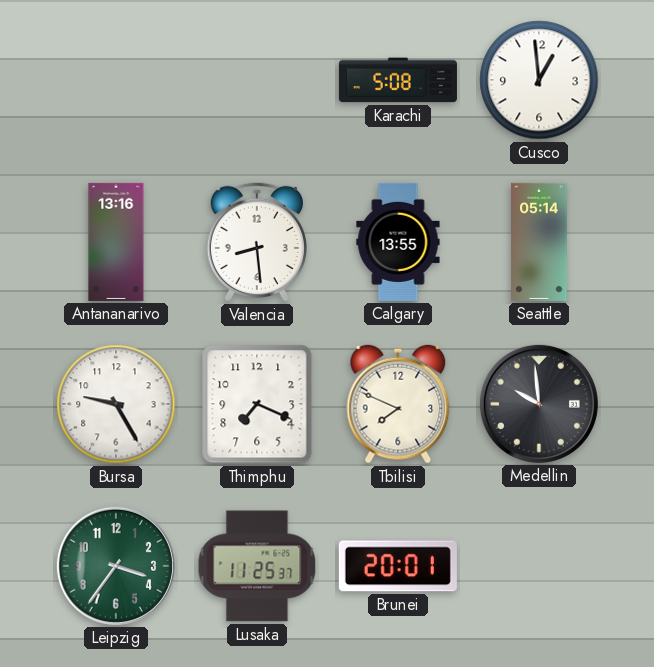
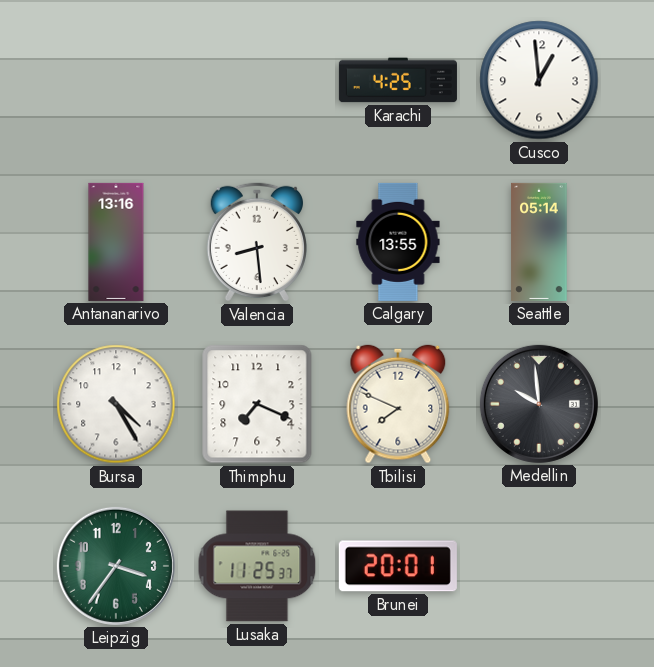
Karachi: 5:08 -> 4:25
Bursa: 9:25 -> 4:25
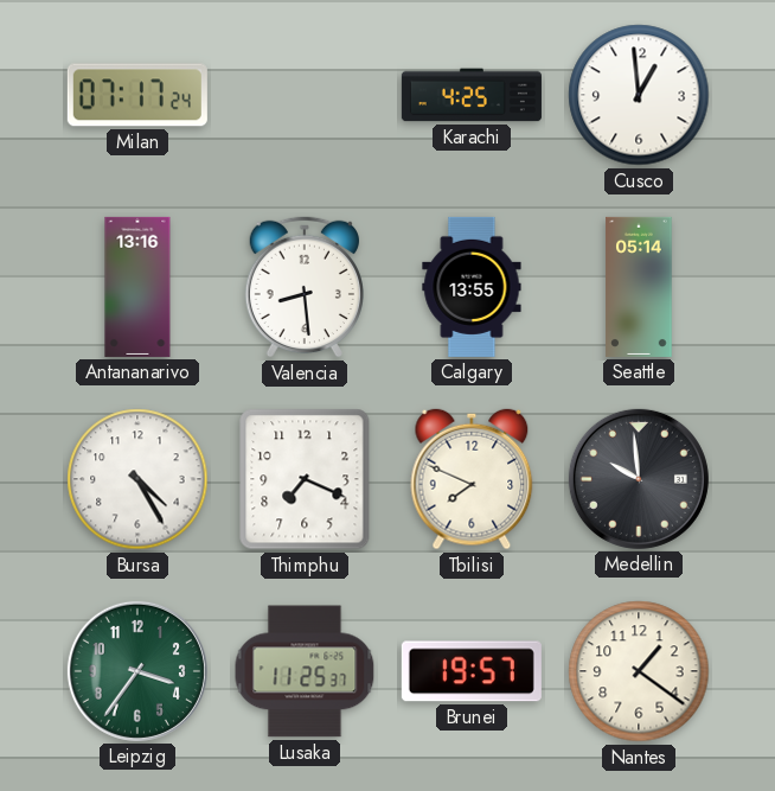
Milan: none -> 07:17
Brunei: 20:01 -> 19:57
Nantes: none -> 1:21
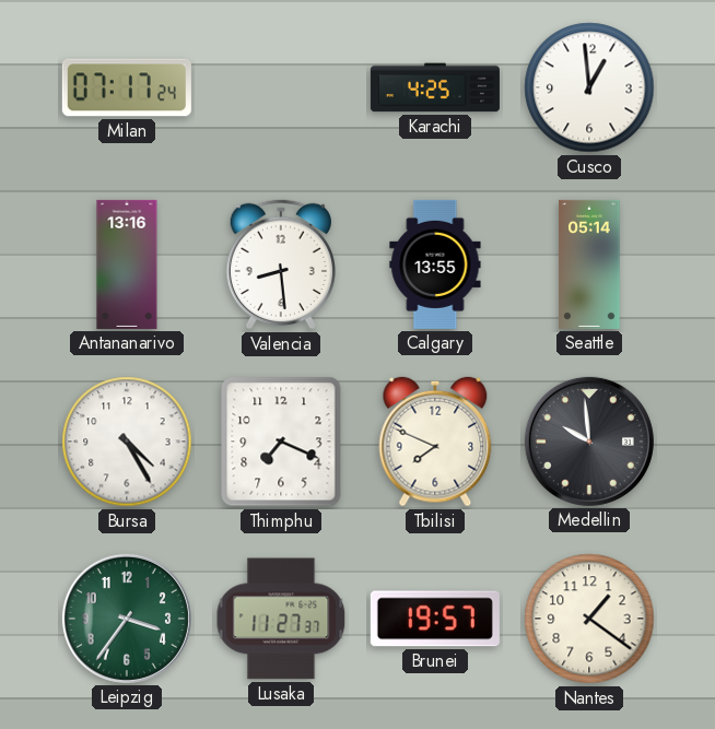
Lusaka: 11:25 -> 11:27
